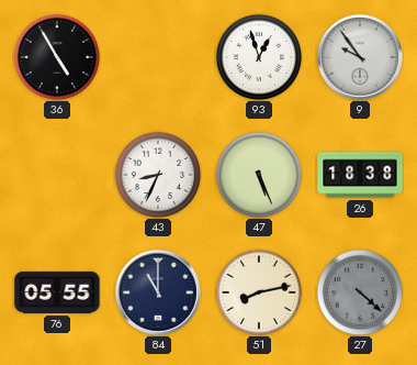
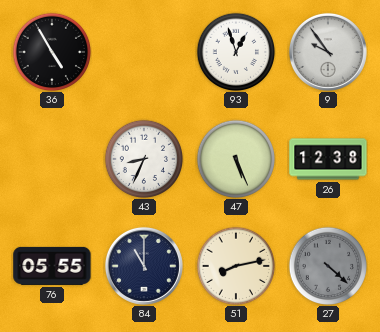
26: 18:38 -> 12:38
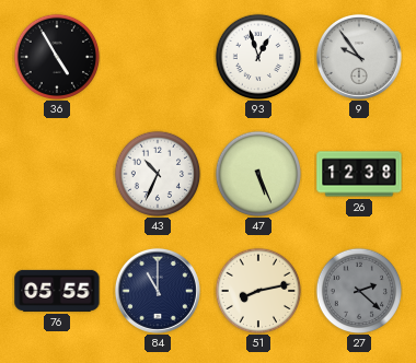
43: 8:34 -> 10:34
27: 4:22 -> 2:22
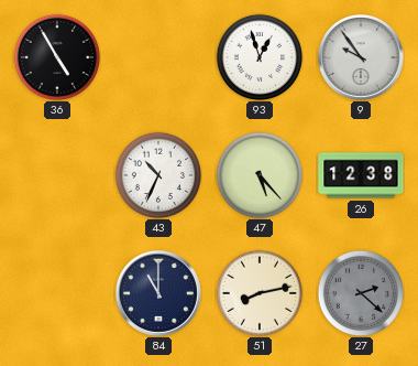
47: 5:26 -> 5:23
76: 05:55 -> none
